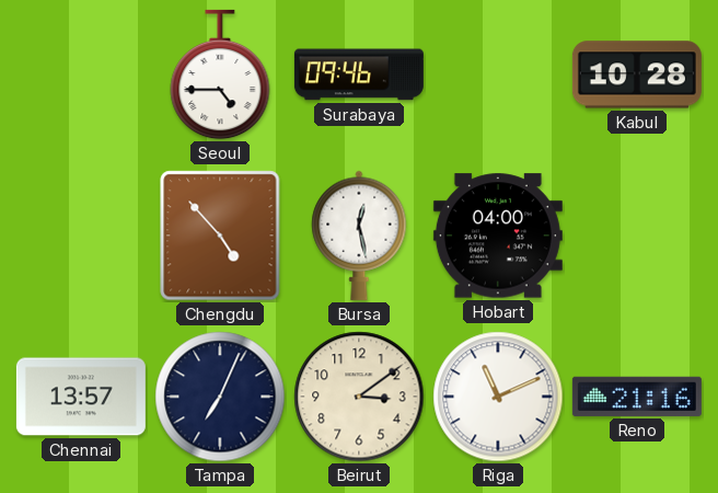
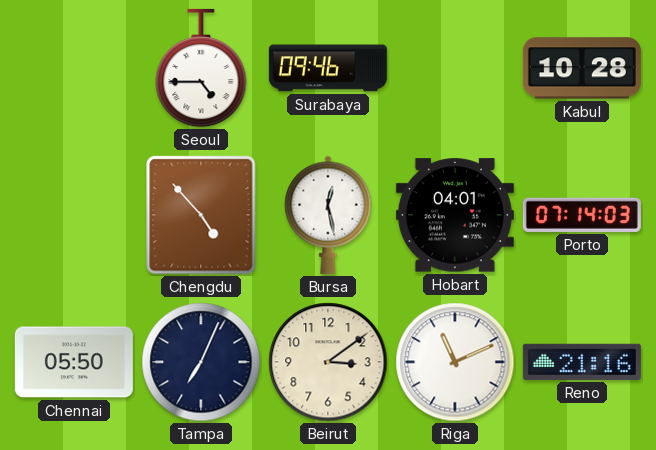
Hobart: 04:00 -> 04:01
Porto: none -> 07:14
Chennai: 13:57 -> 05:50
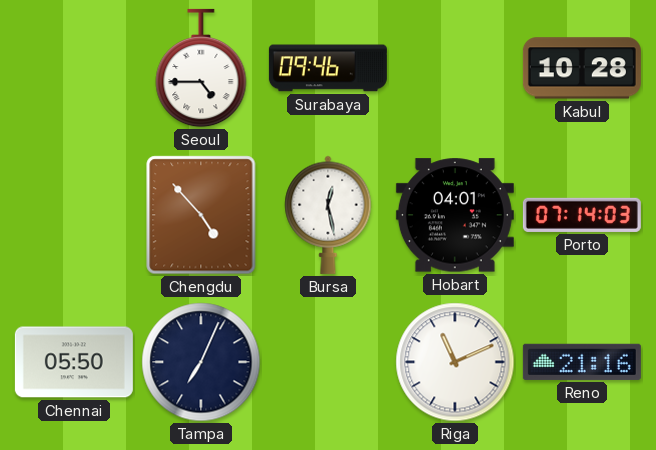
Beirut: 3:09 -> none
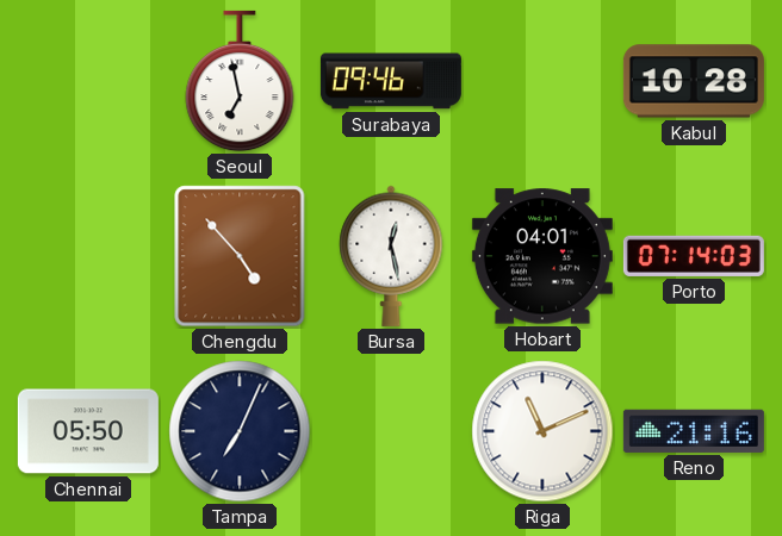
Seoul: 4:45 -> 6:58
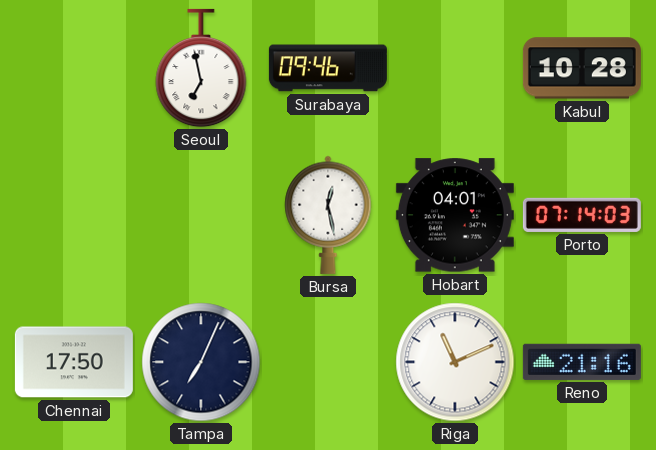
Chengdu: 4:53 -> none
Chennai: 05:50 -> 17:50
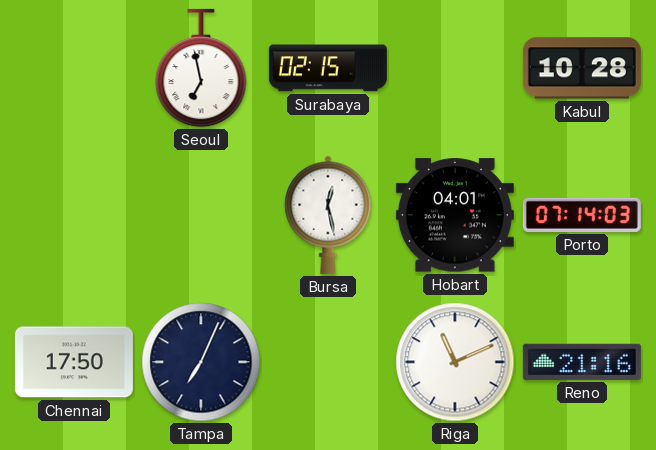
Surabaya: 09:46 -> 02:15
